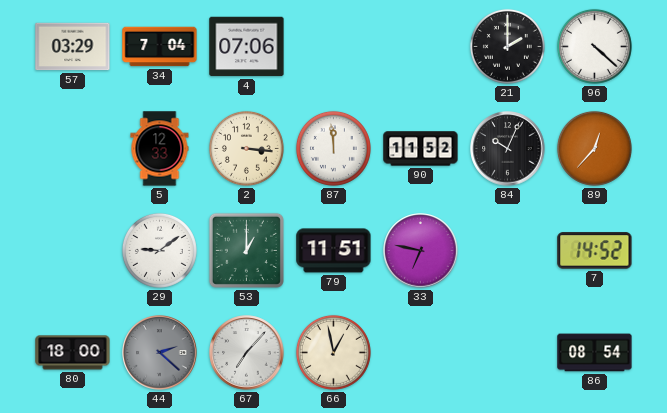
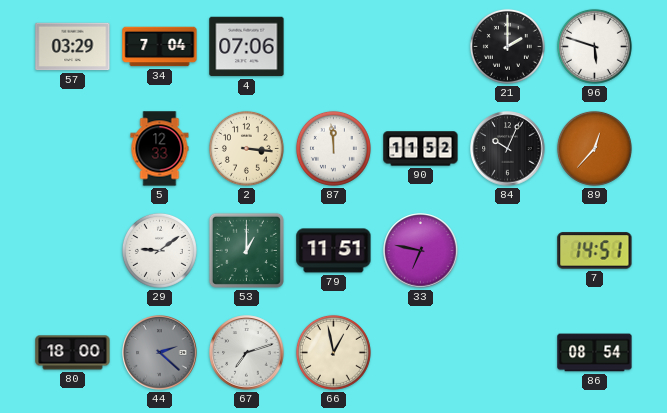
96: 4:22 -> 5:48
7: 14:52 -> 14:51
67: 7:07 -> 7:12
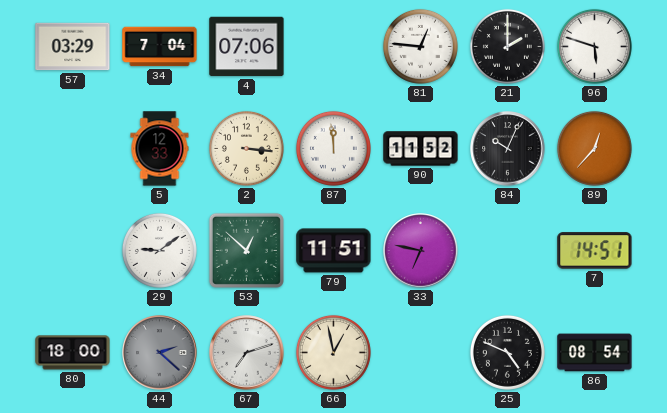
81: none -> 12:46
53: 1:00 -> 12:52
25: none -> 4:49
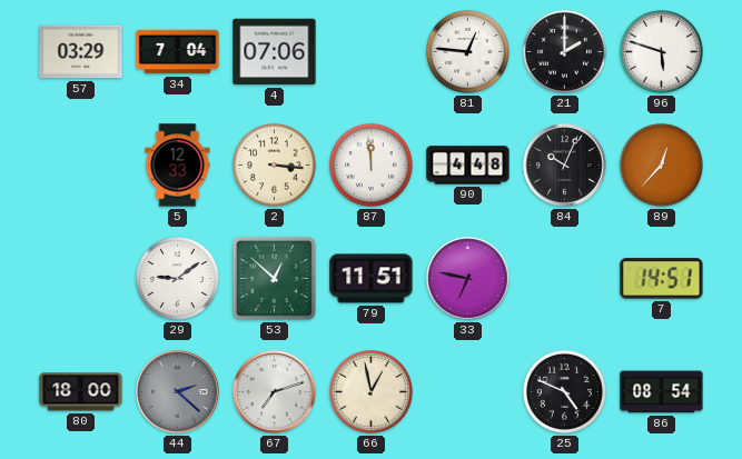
90: 11:52 -> 4:48
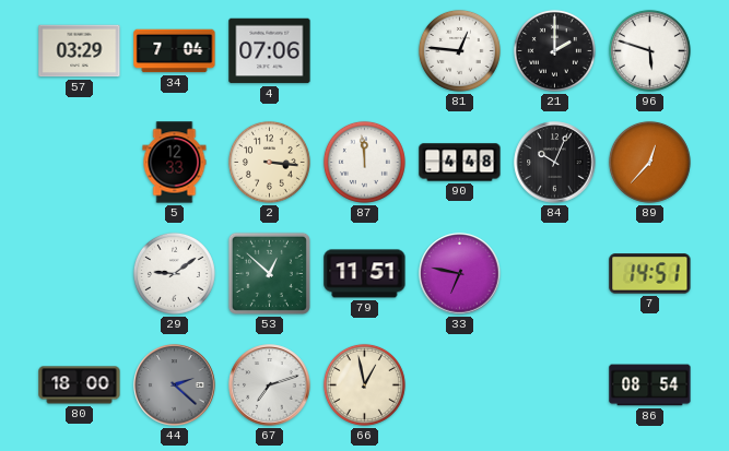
25: 4:49 -> none
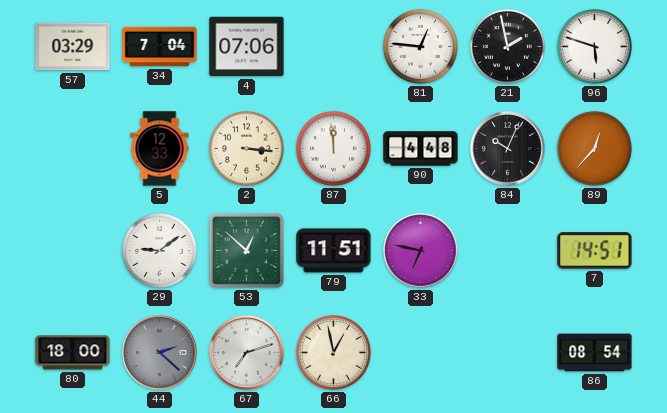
21: 2:00 -> 1:58
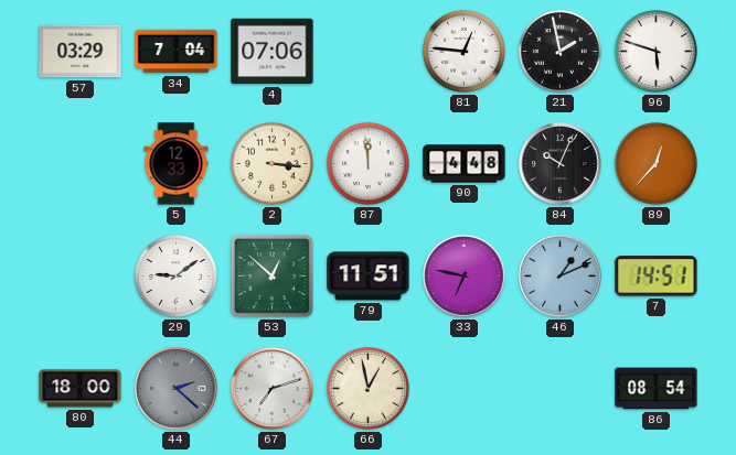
46: none -> 1:11
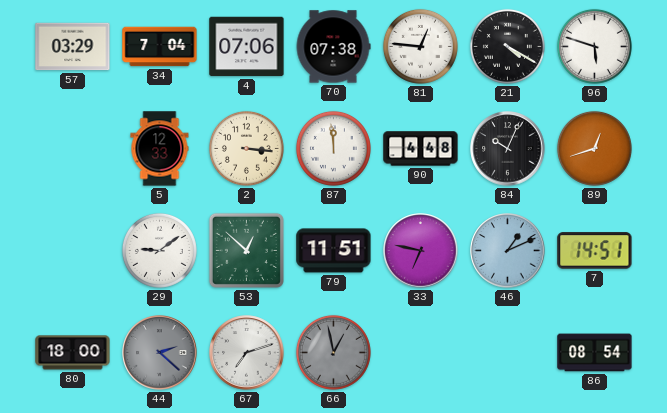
70: none -> 07:38
21: 1:58 -> 4:20
89: 12:37 -> 12:42
66 dial: cream -> grey
